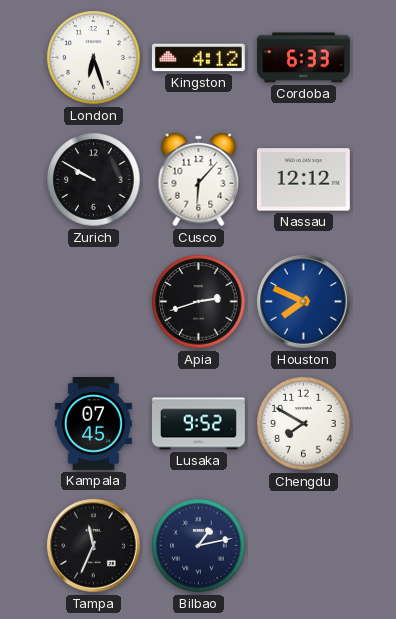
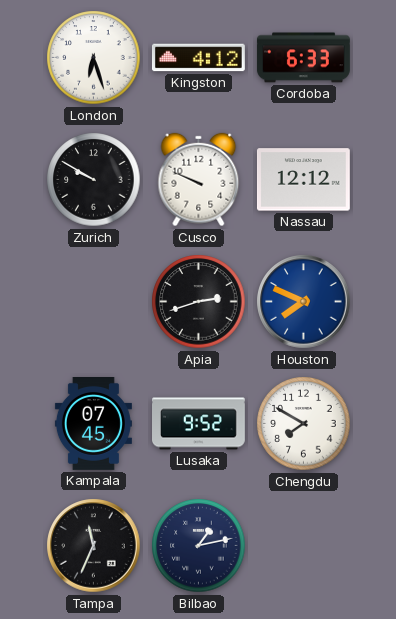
Cusco: 6:07 -> 9:49
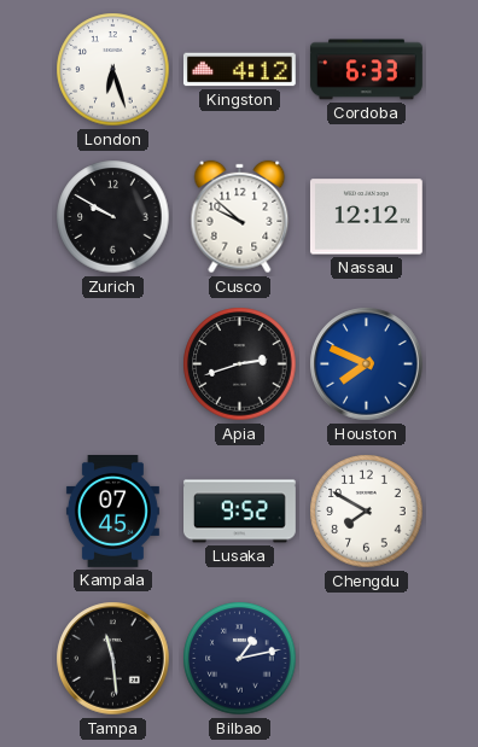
Cusco: 9:49 -> 9:52
Tampa: 11:34 -> 11:29
